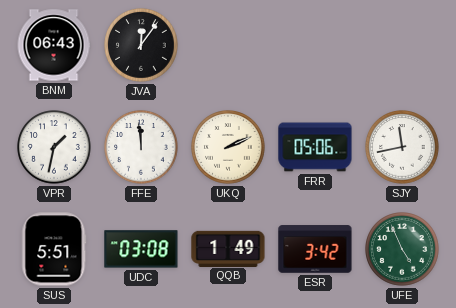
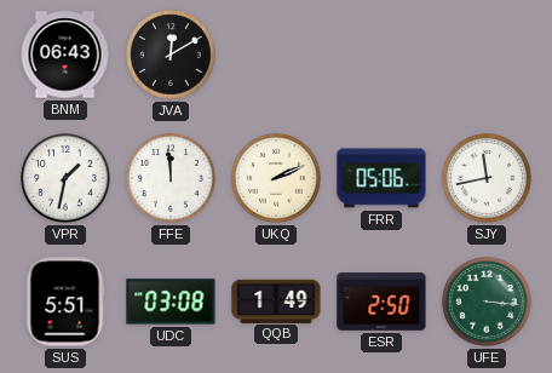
JVA: 12:06 -> 12:10
ESR: 3:42 -> 2:50
UFE: 4:56 -> 3:16
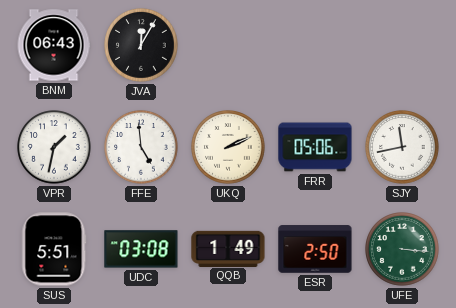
JVA: 12:10 -> 12:05
FFE: 11:59 -> 4:59
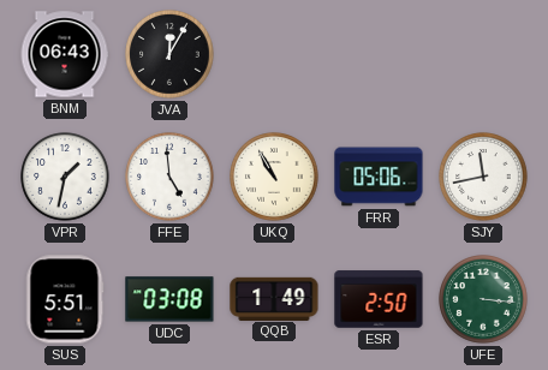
UKQ: 2:11 -> 10:55
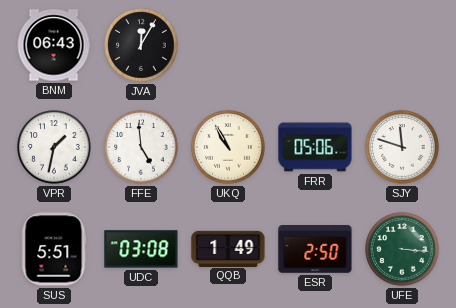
SJY: 11:43 -> 11:48
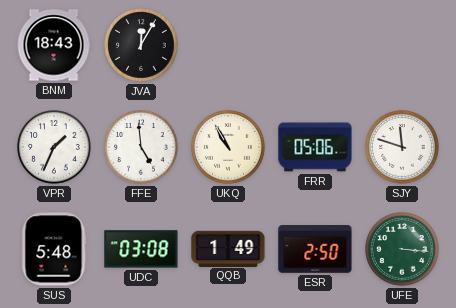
BNM: 06:43 -> 18:43
VPR: 1:32 -> 1:34
SUS: 5:51 -> 5:48
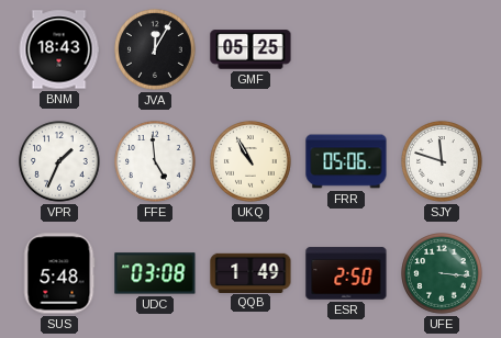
GMF: none -> 05:25
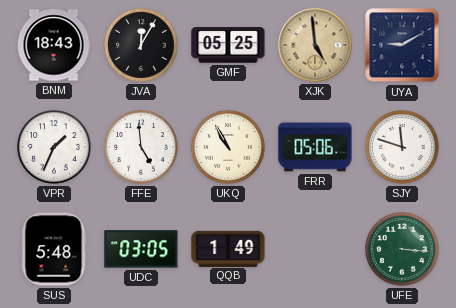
XJK: none -> 4:59
UYA: none -> 9:10
UDC: 03:08 -> 03:05
ESR: 2:50 -> none
